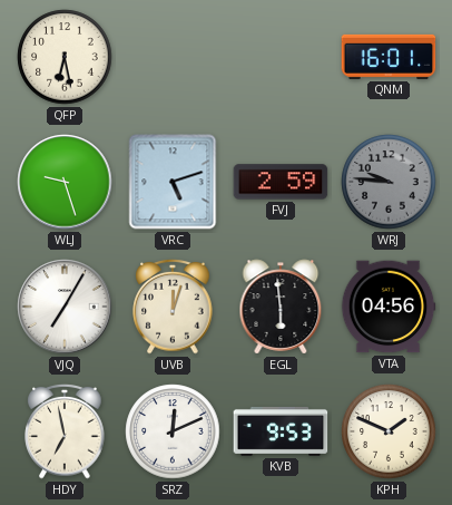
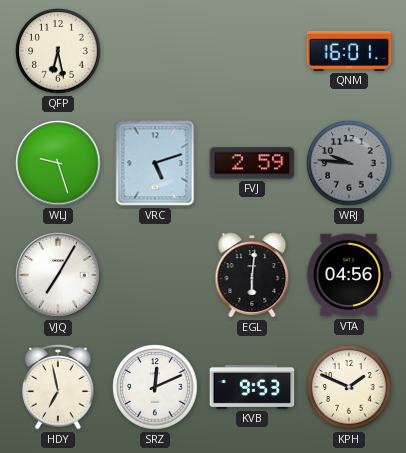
UVB: 12:03 -> none
EGL: 5:59 -> 6:01
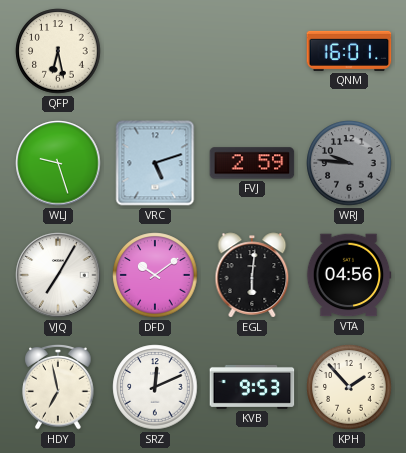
DFD: none -> 10:09
KPH: 1:49 -> 1:53
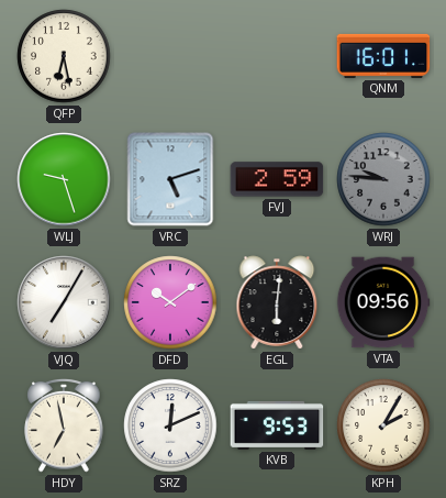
VTA: 04:56 -> 09:56
KPH: 1:53 -> 2:05
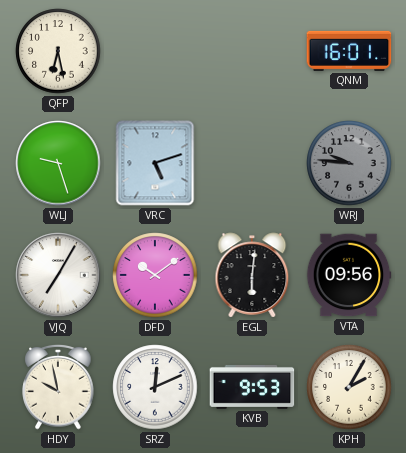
FVJ: 2:59 -> none
HDY: 6:58 -> 9:58
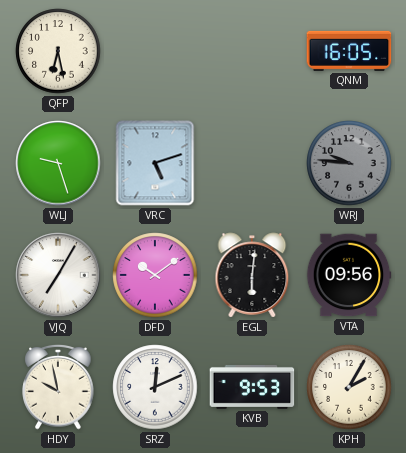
QNM: 16:01 -> 16:05
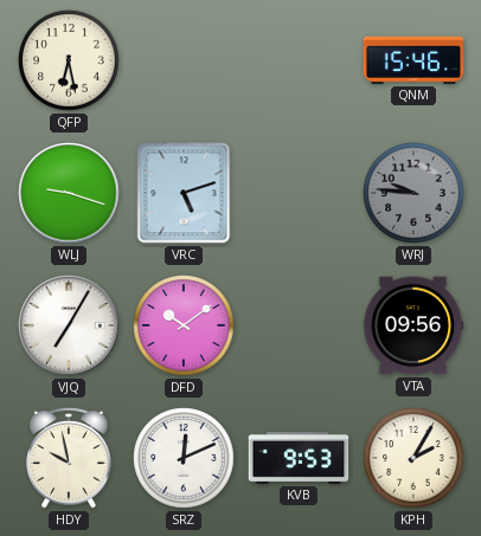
QNM: 16:05 -> 15:46
WLJ: 9:27 -> 9:18
EGL: 6:01 -> none
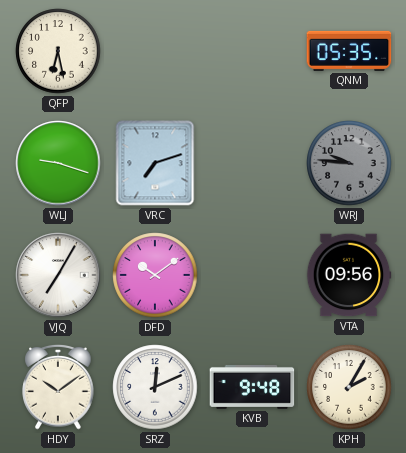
QNM: 15:46 -> 05:35
VRC: 5:12 -> 7:12
HDY: 9:58 -> 10:09
KVB: 9:53 -> 9:48
